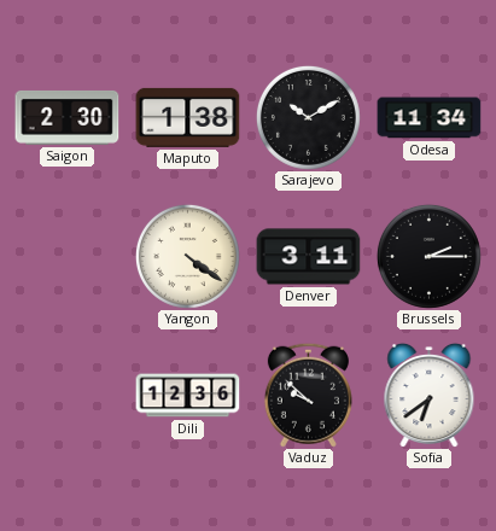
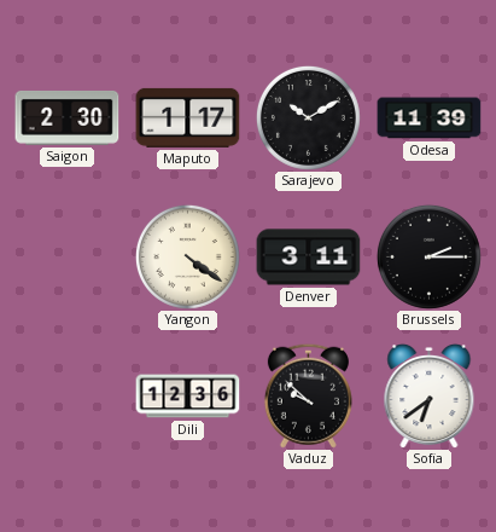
Maputo: 1:38 -> 1:17
Odesa: 11:34 -> 11:39
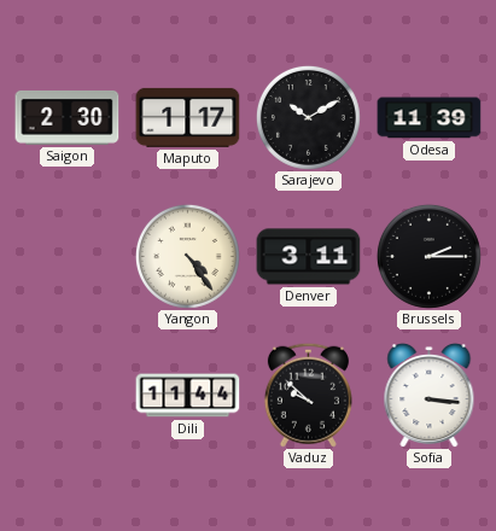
Yangon: 4:21 -> 4:24
Dili: 12:36 -> 11:44
Sofia: 6:39 -> 3:16
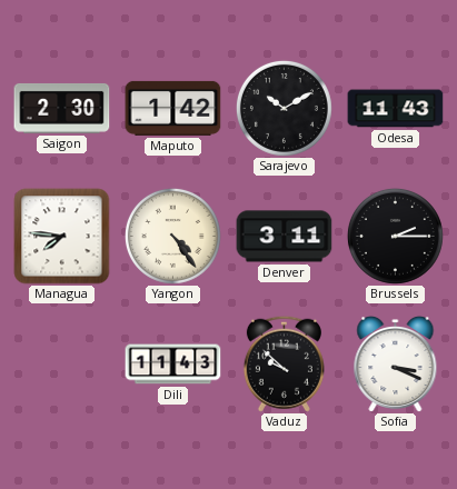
Maputo: 1:17 -> 1:42
Odesa: 11:39 -> 11:43
Managua: none -> 7:46
Dili: 11:44 -> 11:43
Sofia: 3:16 -> 3:19
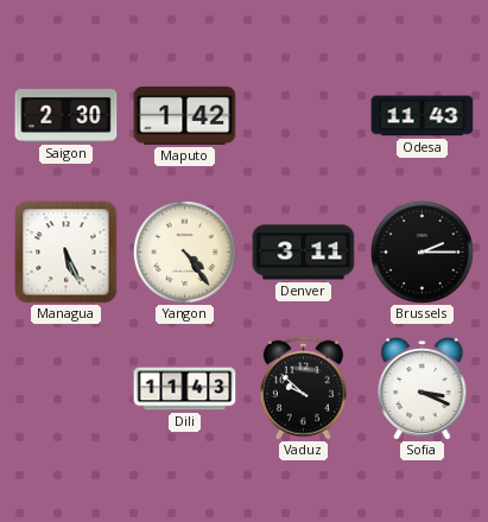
Sarajevo: 10:10 -> none
Managua: 7:46 -> 5:26
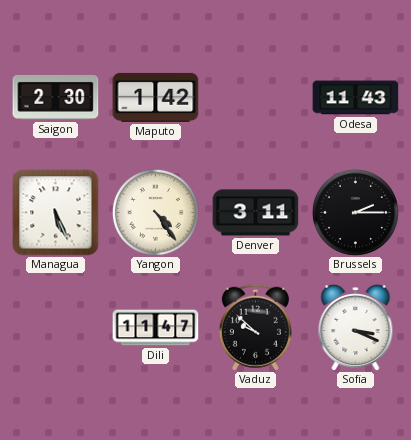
Dili: 11:43 -> 11:47
